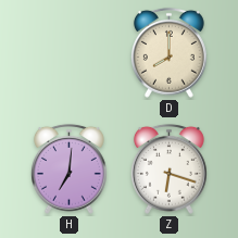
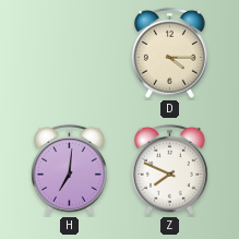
D: 8:00 -> 4:15
Z: 6:18 -> 7:49
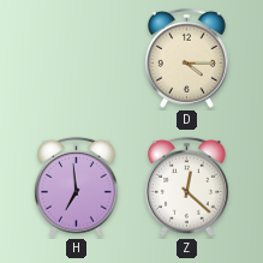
H: 7:01 -> 6:59
Z: 7:49 -> 12:22
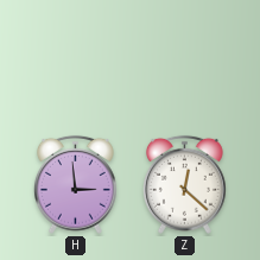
D: 4:15 -> none
H: 6:59 -> 2:59
